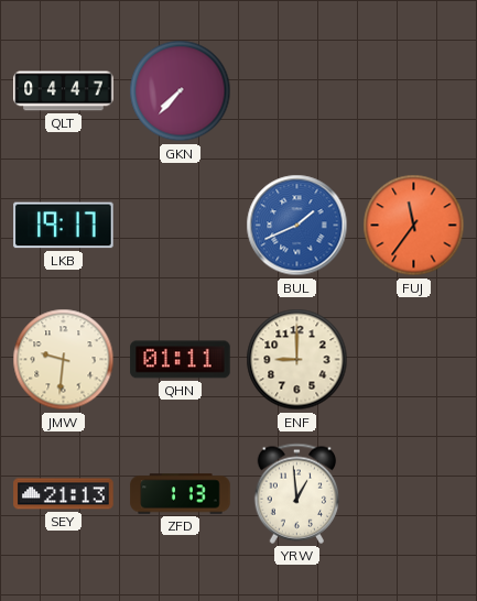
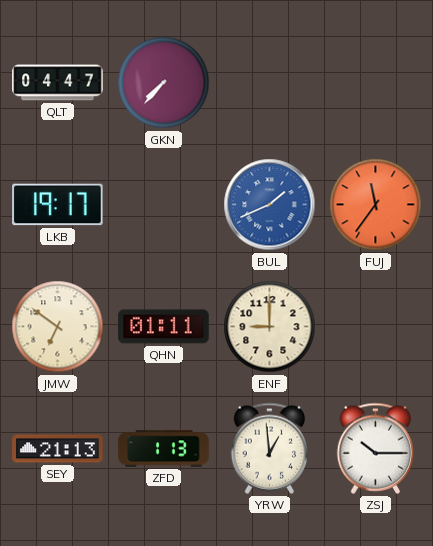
JMW: 9:31 -> 6:51
ZSJ: none -> 10:15
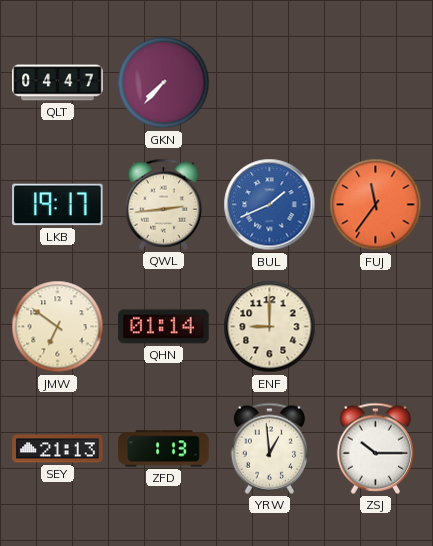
QWL: none -> 2:44
QHN: 01:11 -> 01:14
